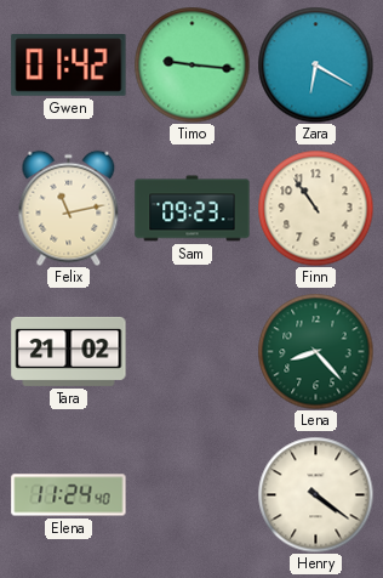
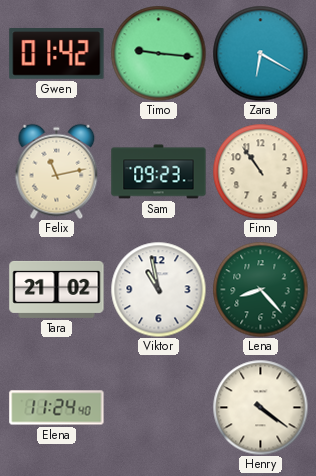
Viktor: none -> 10:58
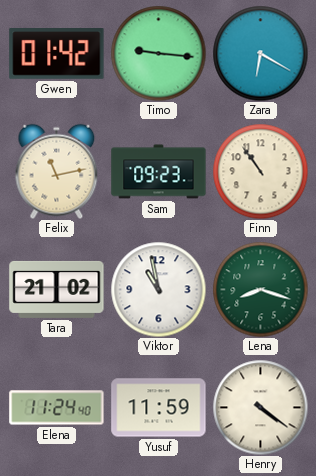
Lena: 8:23 -> 8:18
Yusuf: none -> 11:59
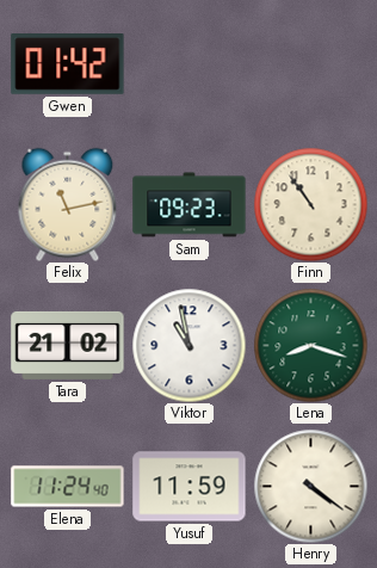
Timo: 9:16 -> none
Zara: 6:20 -> none
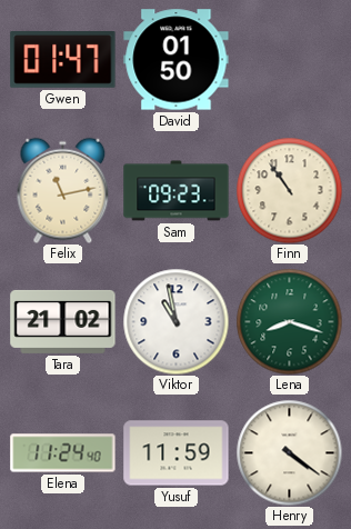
Gwen: 01:42 -> 01:47
David: none -> 01:50
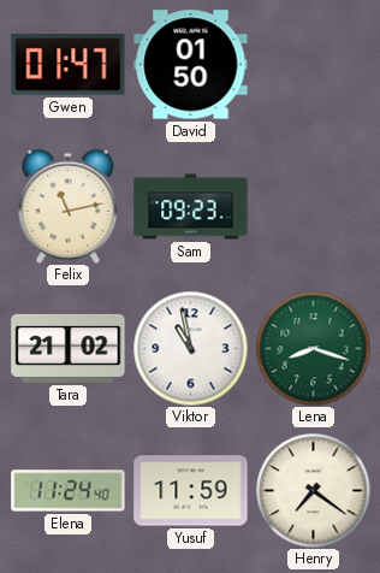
Finn: 10:54 -> none
Henry: 4:21 -> 7:21
